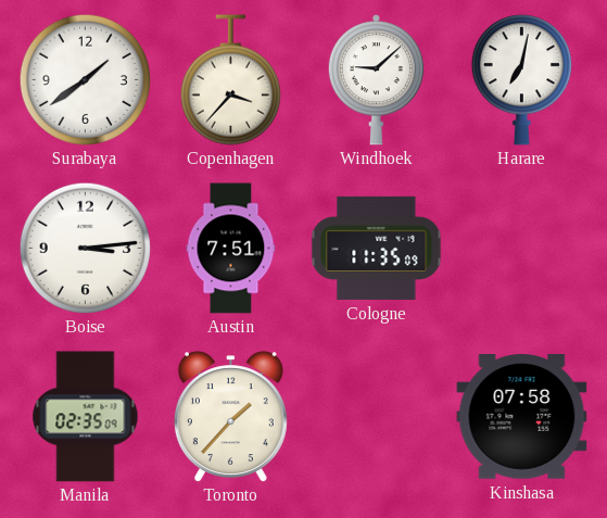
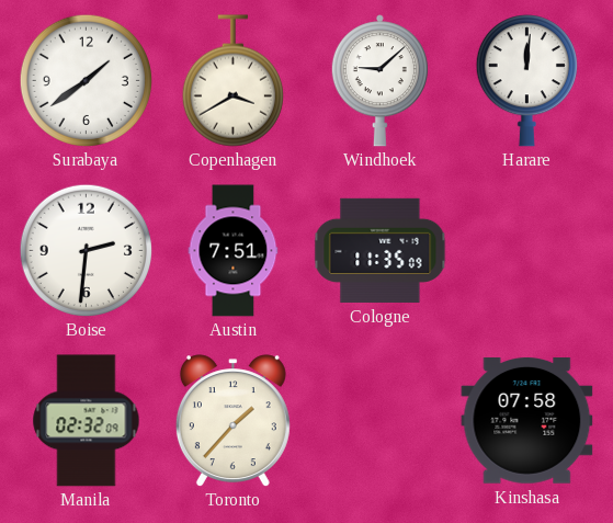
Copenhagen: 3:37 -> 3:40
Harare: 7:02 -> 12:01
Boise: 3:14 -> 2:31
Manila: 02:35 -> 02:32
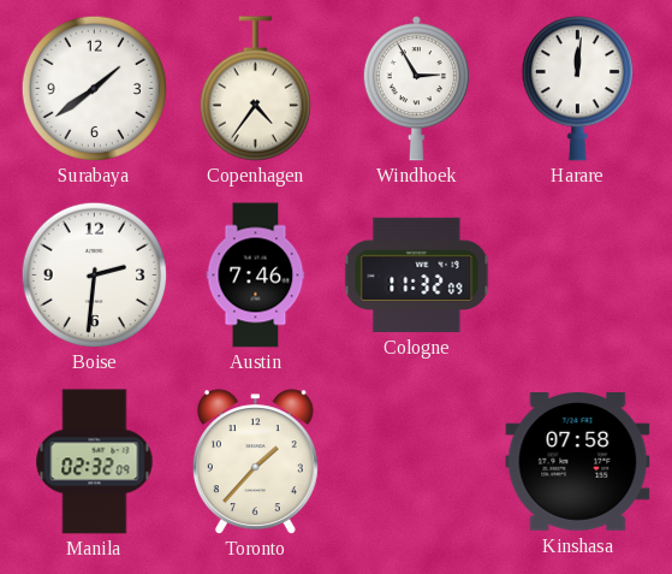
Copenhagen: 3:40 -> 4:36
Windhoek: 9:08 -> 2:55
Austin: 7:51 -> 7:46
Cologne: 11:35 -> 11:32
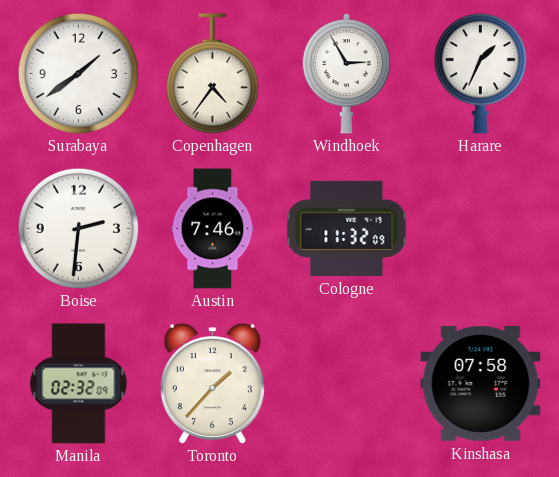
Harare: 12:01 -> 1:34
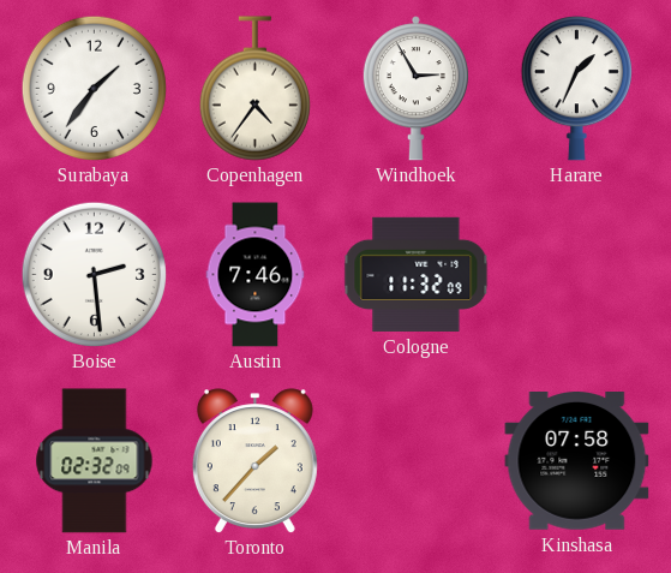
Surabaya: 1:39 -> 1:36
Boise: 2:31 -> 2:29
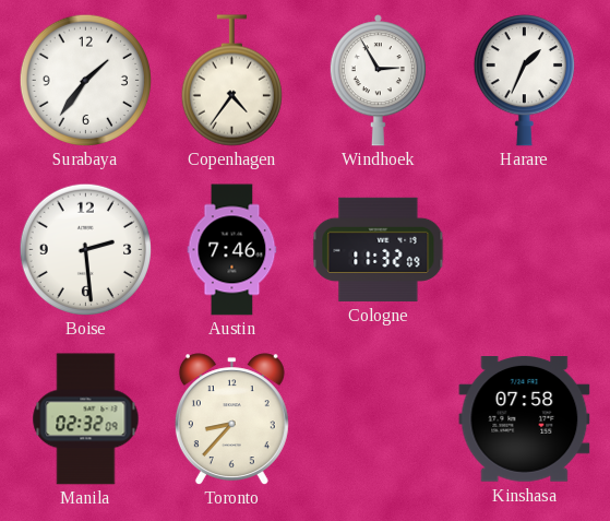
Toronto: 1:37 -> 8:37
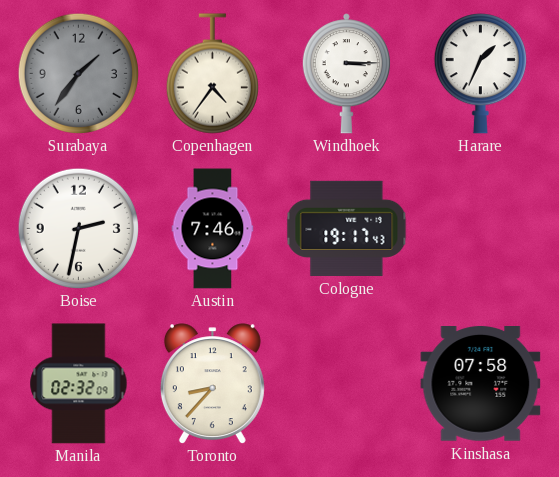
Surabaya dial: white -> grey
Windhoek: 2:55 -> 3:15
Boise: 2:29 -> 2:32
Cologne: 11:32 -> 19:17
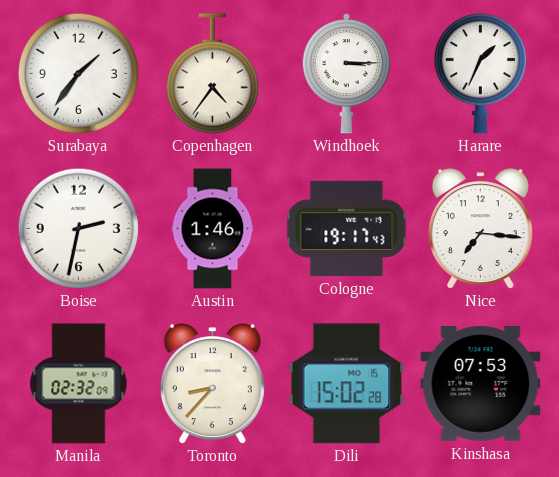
Surabaya dial: grey -> white
Austin: 7:46 -> 1:46
Nice: none -> 7:16
Dili: none -> 15:02
Kinshasa: 07:58 -> 07:53
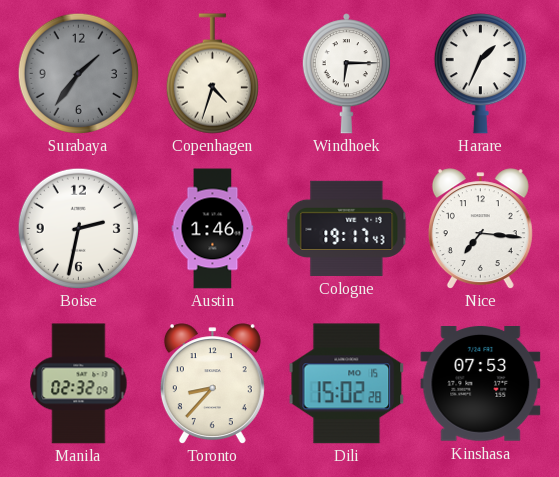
Surabaya dial: white -> grey
Copenhagen: 4:36 -> 4:33
Windhoek: 3:15 -> 6:15
